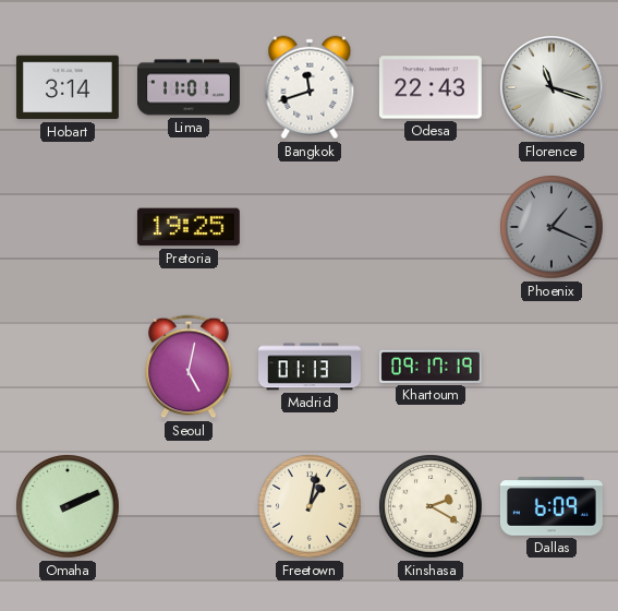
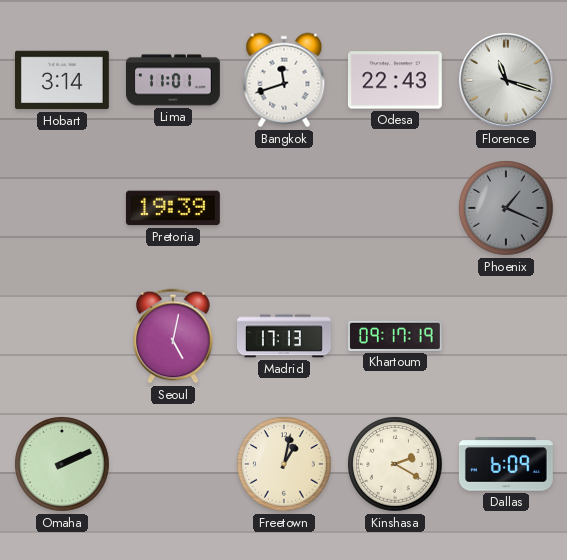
Pretoria: 19:25 -> 19:39
Madrid: 01:13 -> 17:13
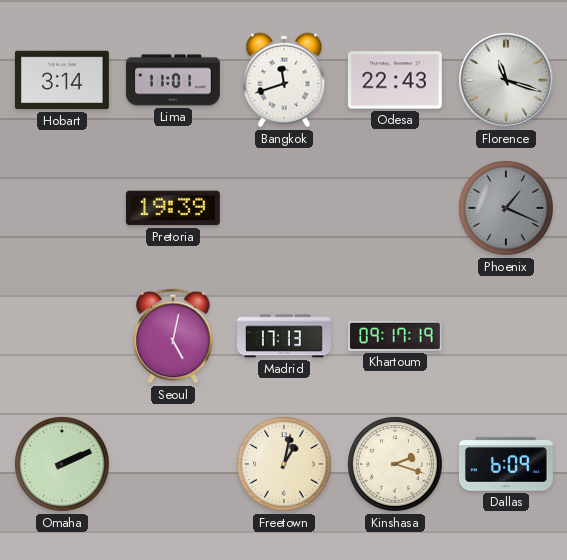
Kinshasa: 2:20 -> 2:18
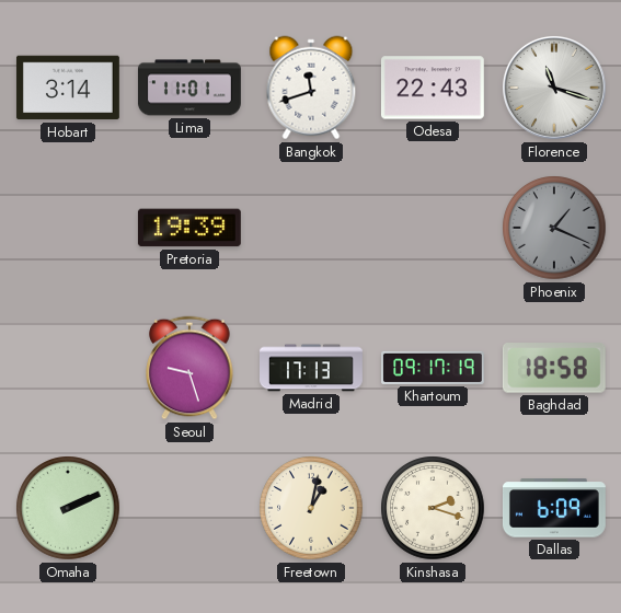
Seoul: 5:02 -> 9:27
Baghdad: none -> 18:58
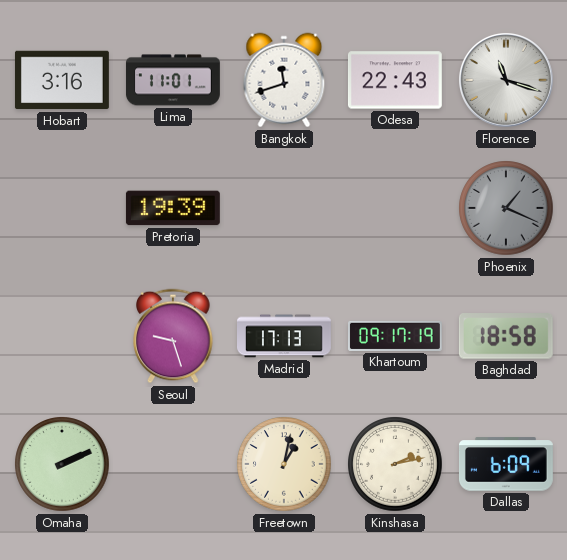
Hobart: 3:14 -> 3:16
Kinshasa: 2:18 -> 2:13
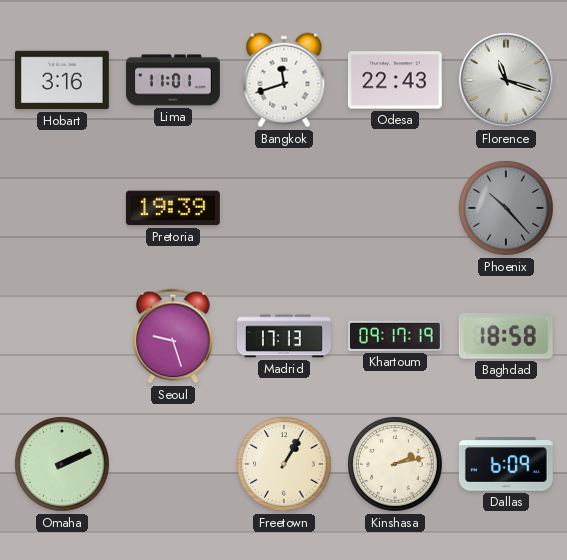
Phoenix: 1:19 -> 10:23
Freetown: 1:02 -> 1:05
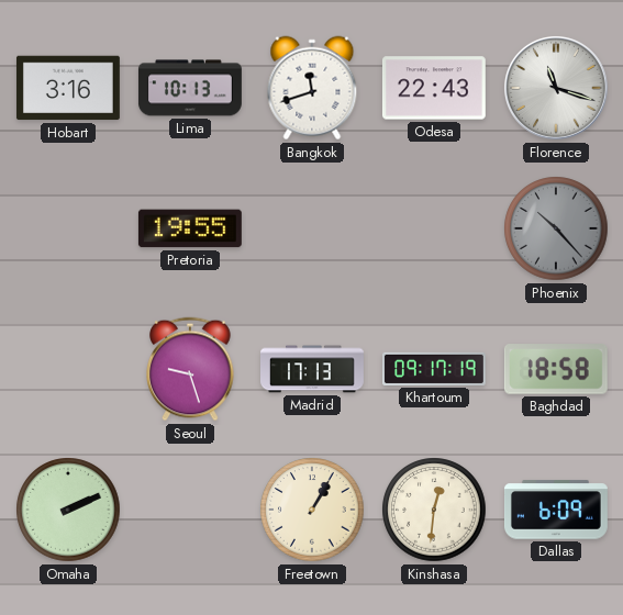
Lima: 11:01 -> 10:13
Pretoria: 19:39 -> 19:55
Kinshasa: 2:13 -> 12:31
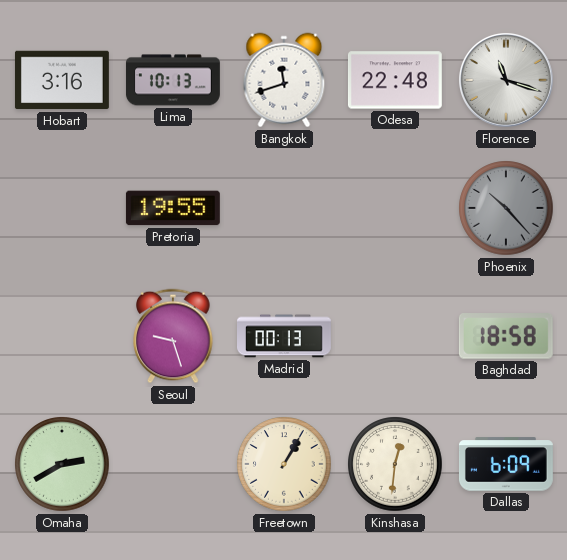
Odesa: 22:43 -> 22:48
Madrid: 17:13 -> 00:13
Khartoum: 09:17 -> none
Omaha: 2:11 -> 2:40
